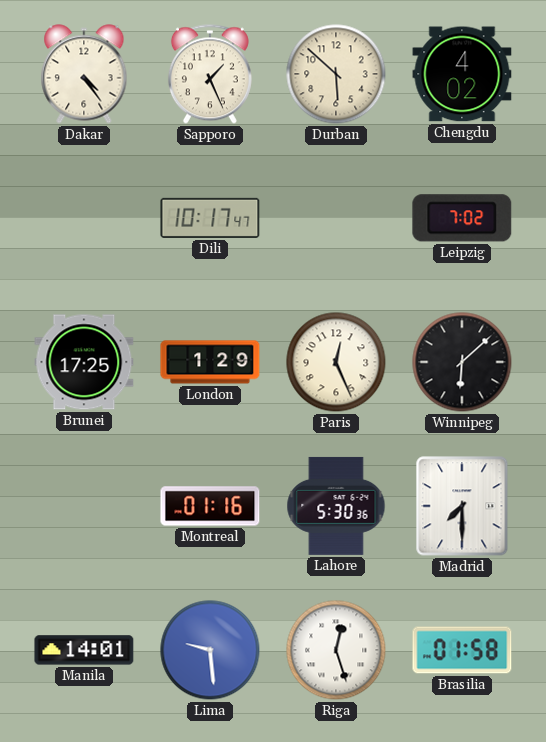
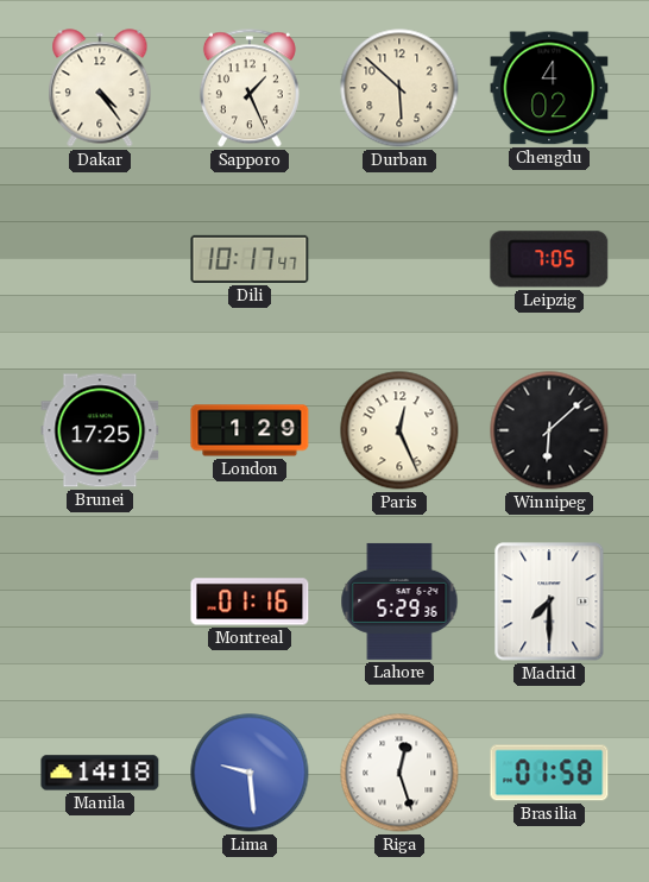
Leipzig: 7:02 -> 7:05
Lahore: 5:30 -> 5:29
Manila: 14:01 -> 14:18
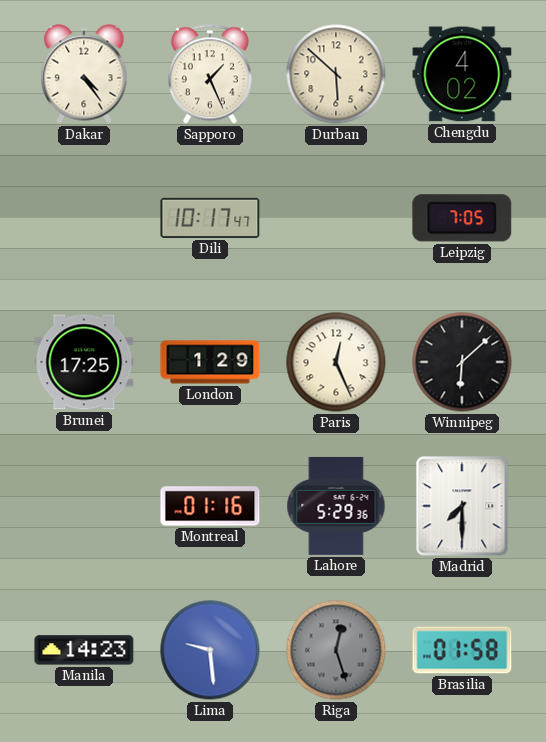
Manila: 14:18 -> 14:23
Riga dial: white -> grey
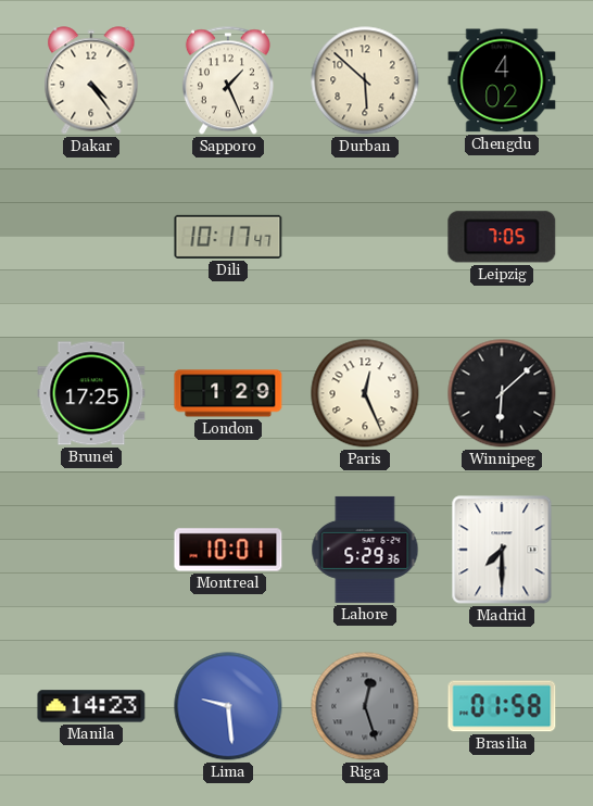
Montreal: 01:16 -> 10:01
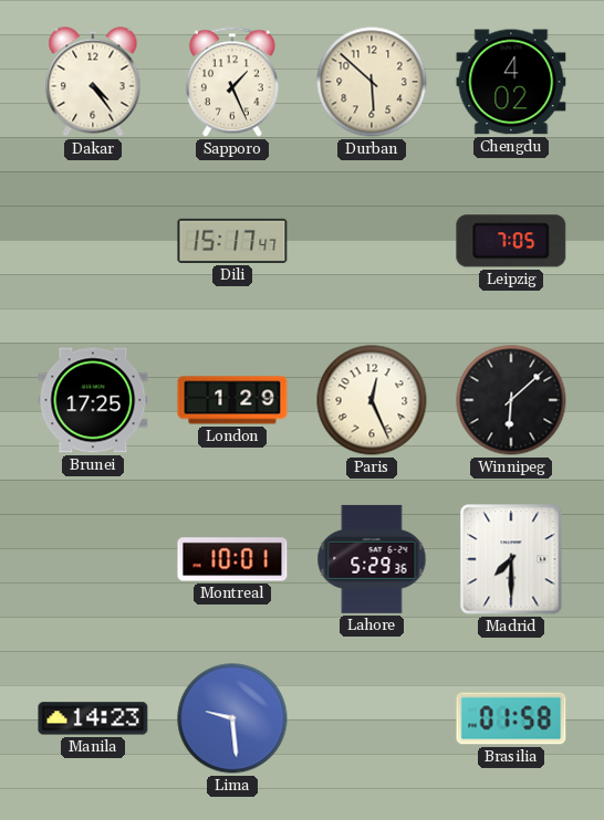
Dili: 10:17 -> 15:17
Riga: 12:27 -> none
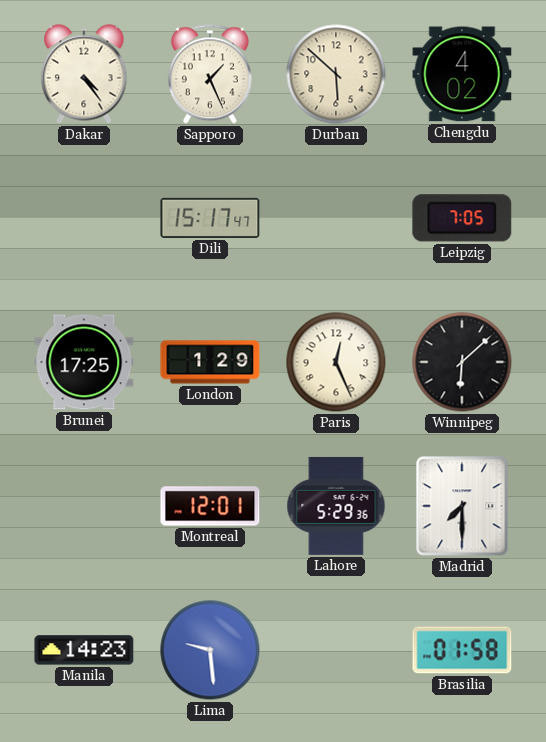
Montreal: 10:01 -> 12:01
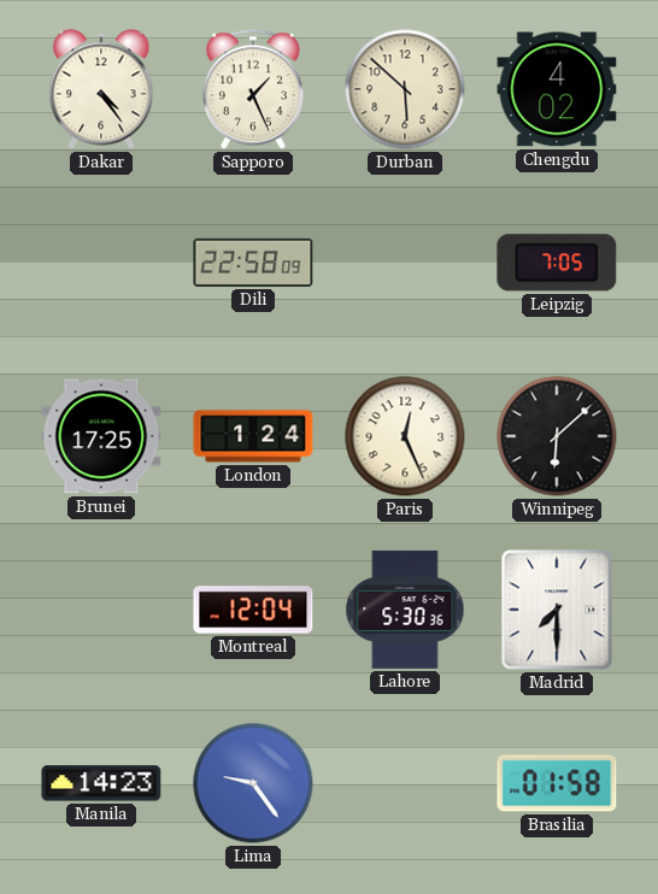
Dili: 15:17 -> 22:58
London: 1:29 -> 1:24
Montreal: 12:01 -> 12:04
Lahore: 5:29 -> 5:30
Lima: 9:29 -> 9:24
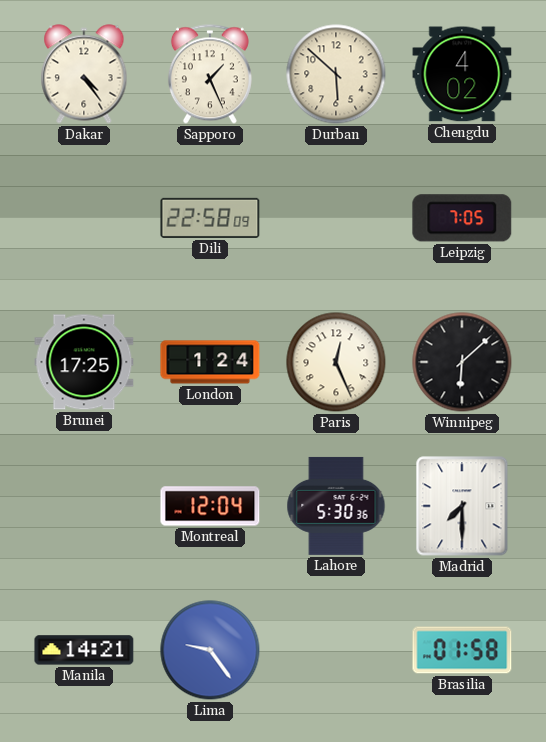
Manila: 14:23 -> 14:21
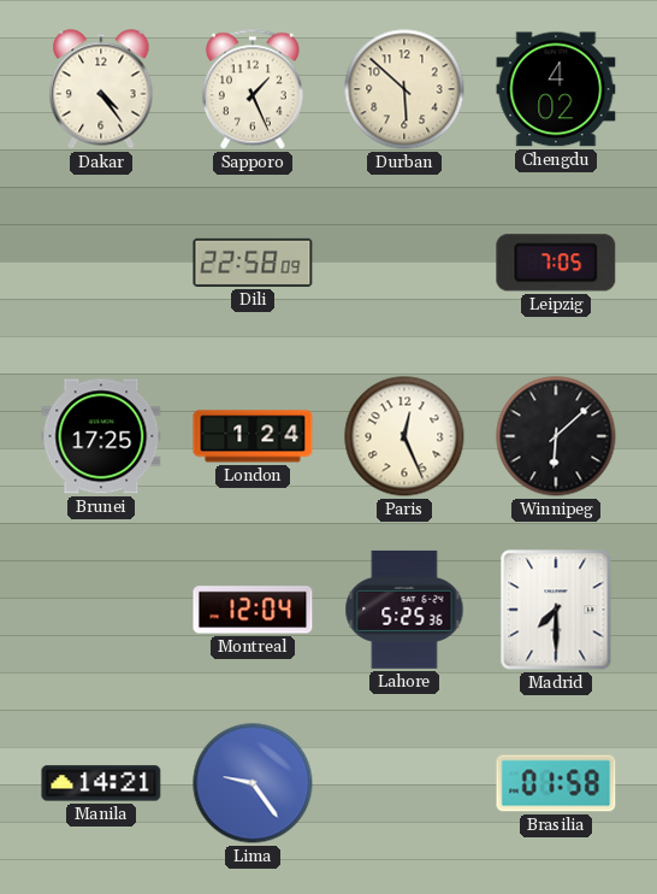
Lahore: 5:30 -> 5:25
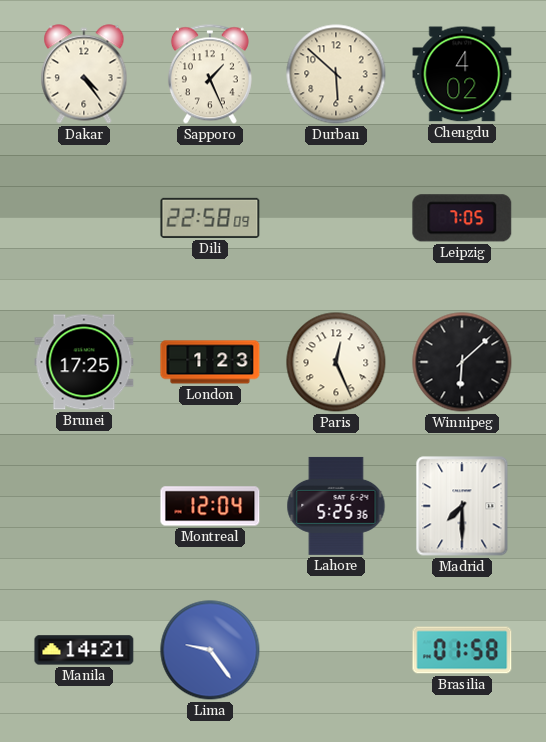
London: 1:24 -> 1:23
